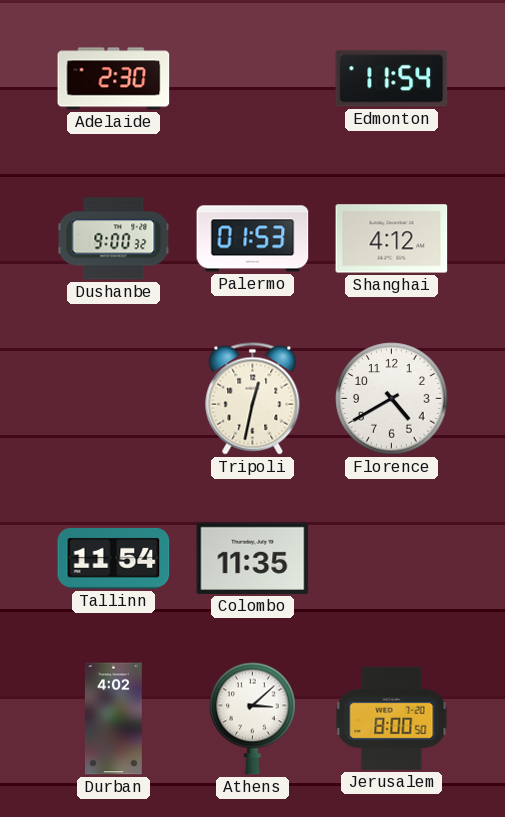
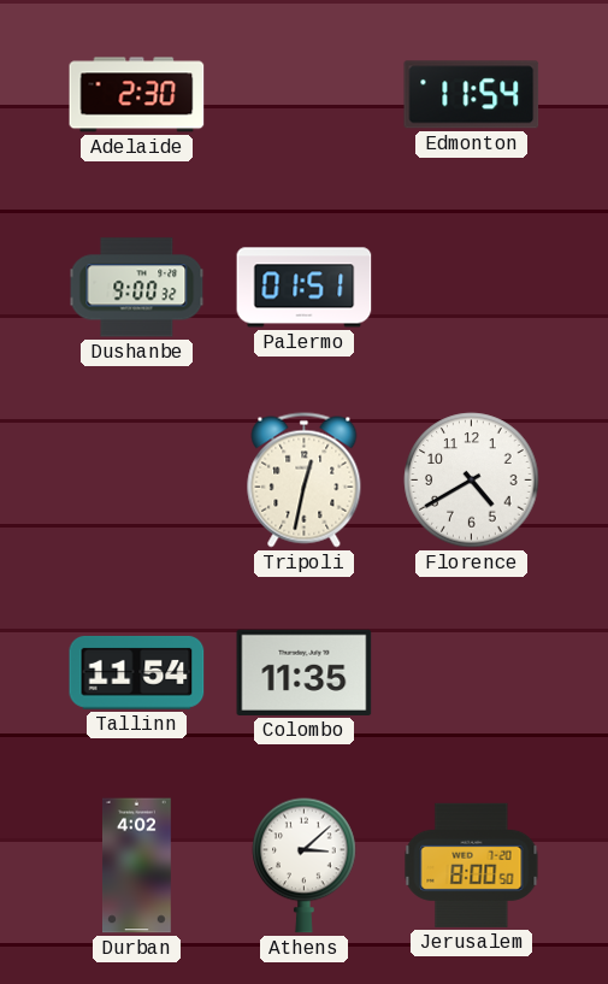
Palermo: 01:53 -> 01:51
Shanghai: 4:12 -> none
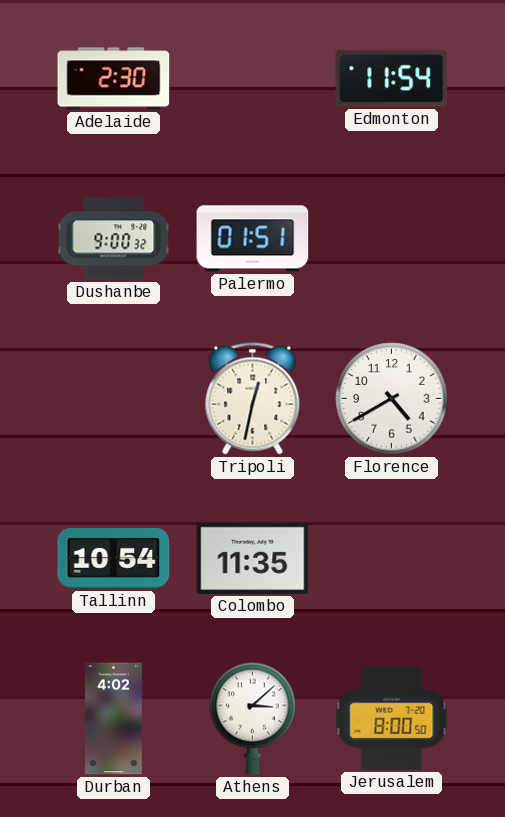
Tallinn: 11:54 -> 10:54
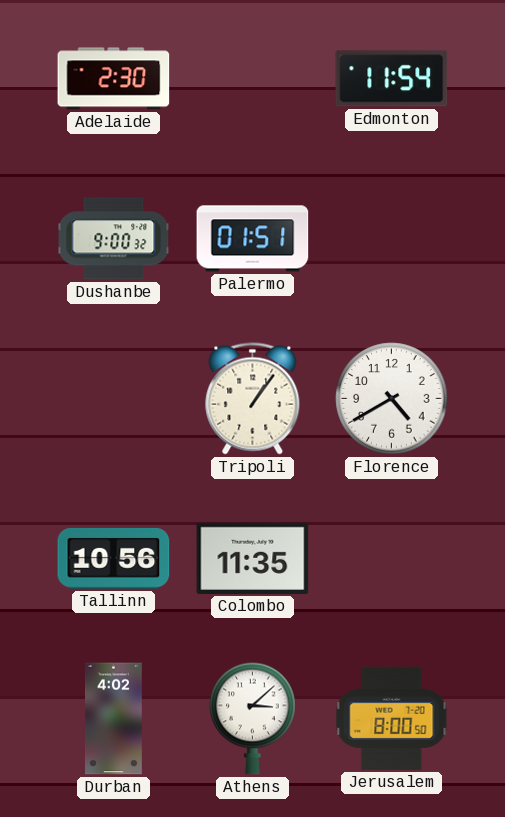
Tripoli: 12:32 -> 1:06
Tallinn: 10:54 -> 10:56
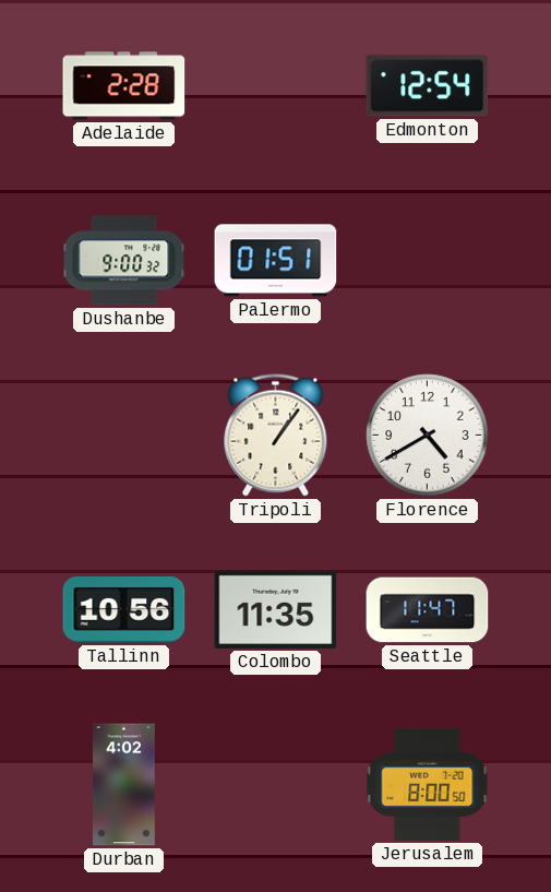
Adelaide: 2:30 -> 2:28
Edmonton: 11:54 -> 12:54
Seattle: none -> 11:47
Athens: 3:08 -> none
